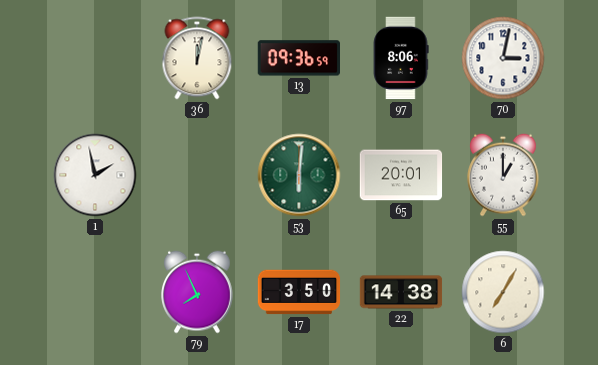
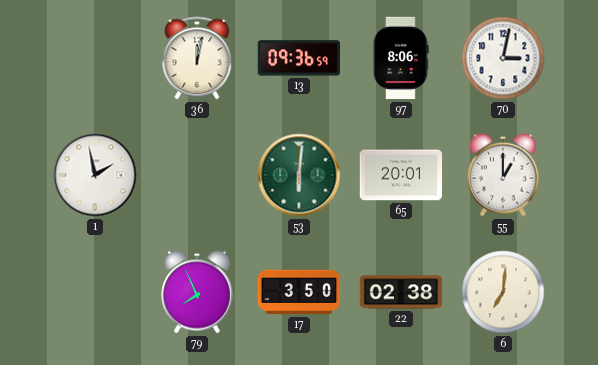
22: 14:38 -> 02:38
6: 7:05 -> 7:01
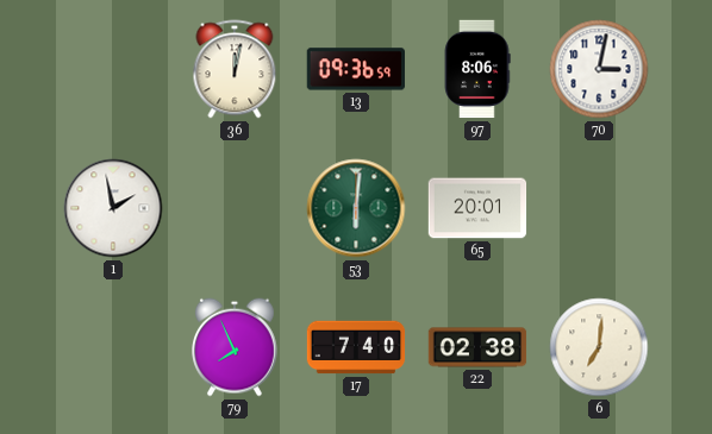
55: 1:00 -> none
17: 3:50 -> 7:40
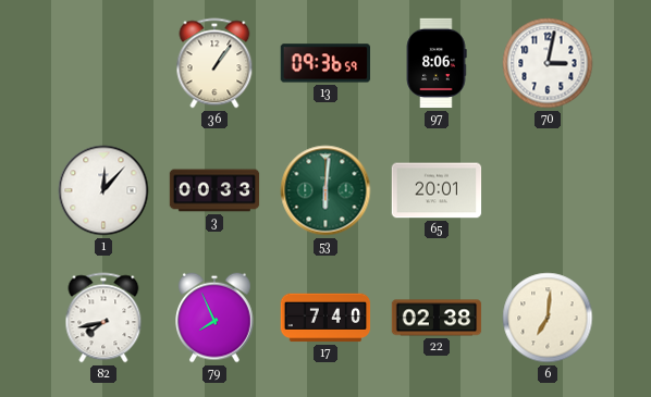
36: 12:02 -> 1:06
1: 1:58 -> 12:07
3: none -> 00:33
82: none -> 7:43
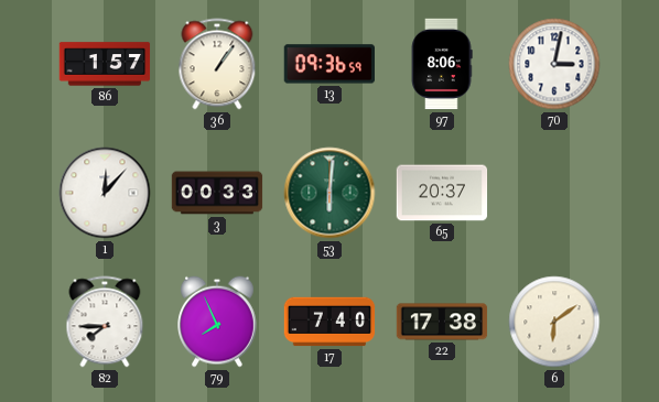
86: none -> 1:57
65: 20:01 -> 20:37
82: 7:43 -> 7:45
22: 02:38 -> 17:38
6: 7:01 -> 6:09
